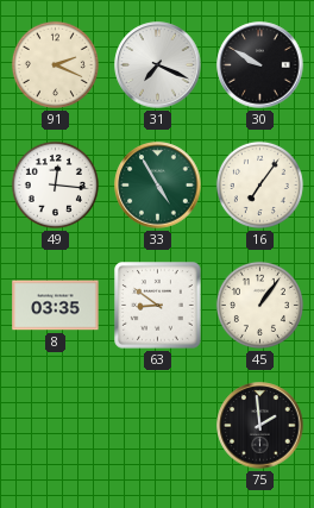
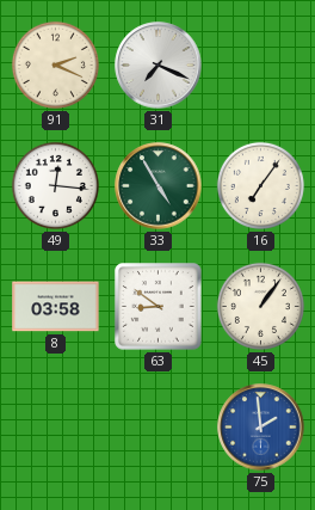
30: 9:50 -> none
8: 03:35 -> 03:58
75 dial: black -> blue
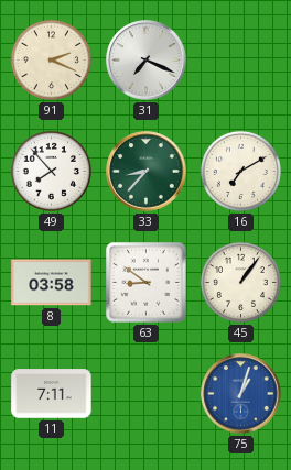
49: 12:16 -> 7:53
33: 4:55 -> 8:37
16: 7:06 -> 7:10
11: none -> 7:11
75: 1:59 -> 1:03
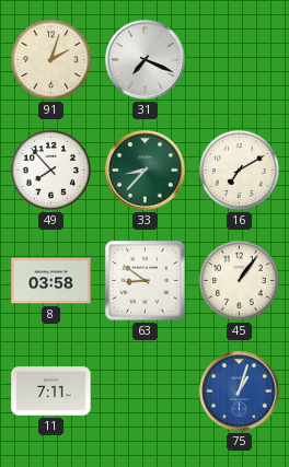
91: 2:19 -> 2:03
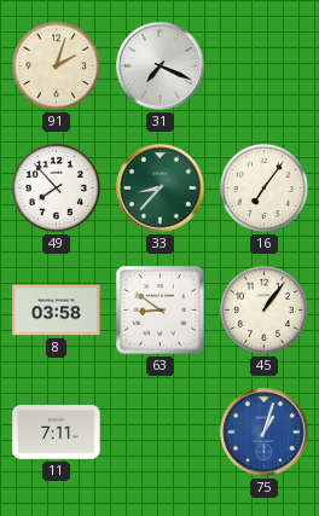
16: 7:10 -> 7:06
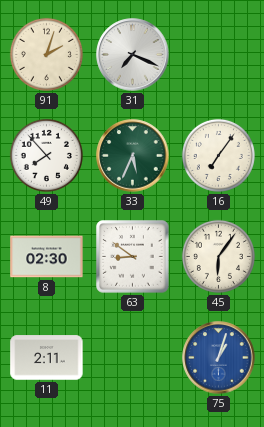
33: 8:37 -> 5:34
8: 03:58 -> 02:30
45: 1:06 -> 6:06
11: 7:11 -> 2:11
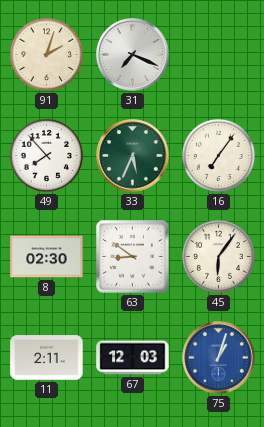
67: none -> 12:03
